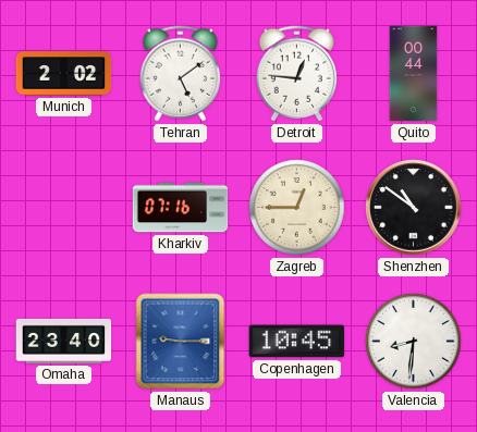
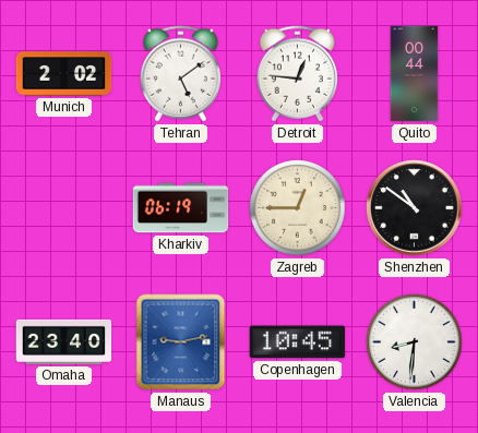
Kharkiv: 07:16 -> 06:19
Manaus: 9:15 -> 9:13
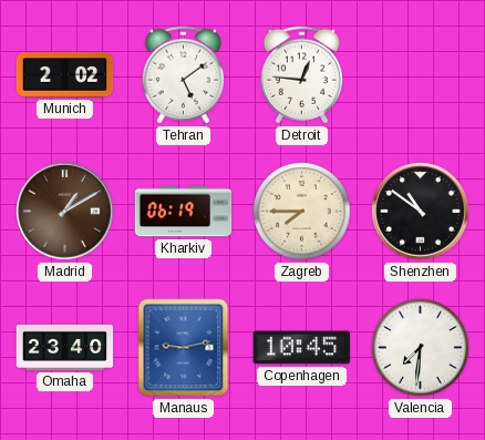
Quito: 00:44 -> none
Madrid: none -> 1:10
Zagreb: 12:45 -> 7:45
Valencia: 8:31 -> 7:31
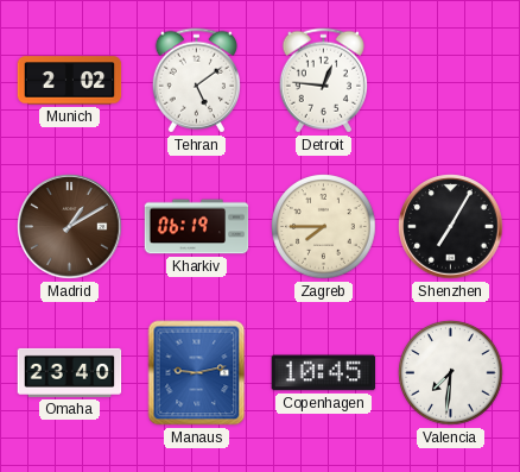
Shenzhen: 10:51 -> 7:05
